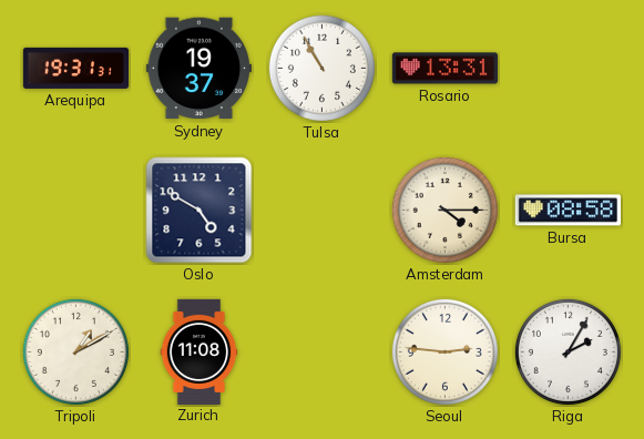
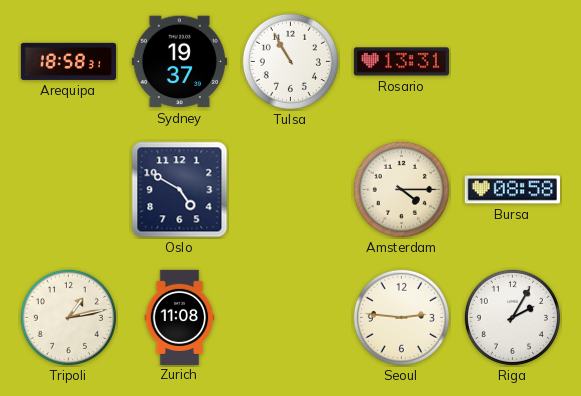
Arequipa: 19:31 -> 18:58
Tripoli: 1:10 -> 1:13
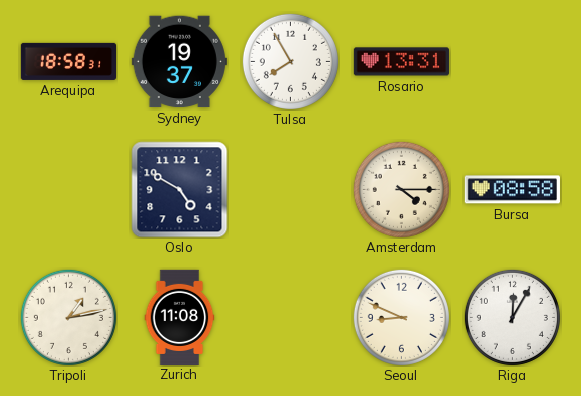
Tulsa: 10:55 -> 7:55
Seoul: 2:46 -> 8:49
Riga: 2:05 -> 12:05
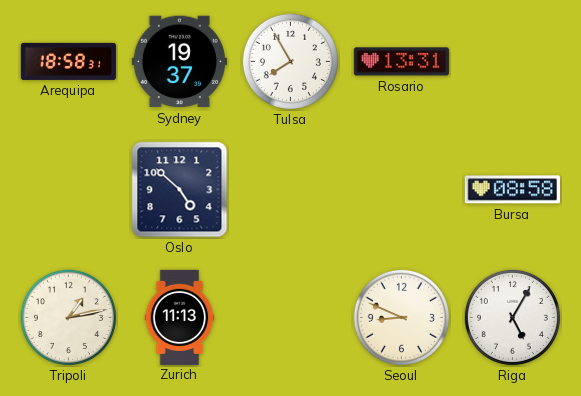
Oslo: 4:50 -> 4:52
Amsterdam: 4:15 -> none
Zurich: 11:08 -> 11:13
Riga: 12:05 -> 5:05
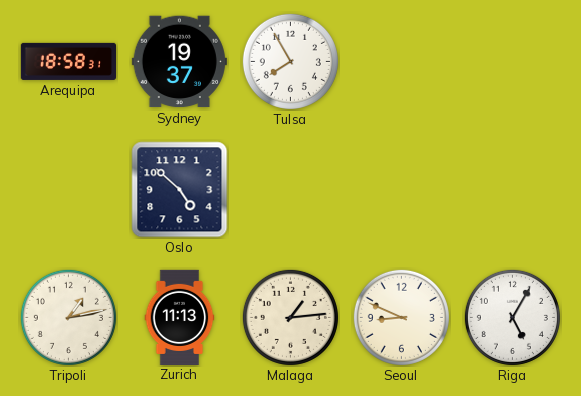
Rosario: 13:31 -> none
Bursa: 08:58 -> none
Malaga: none -> 1:14
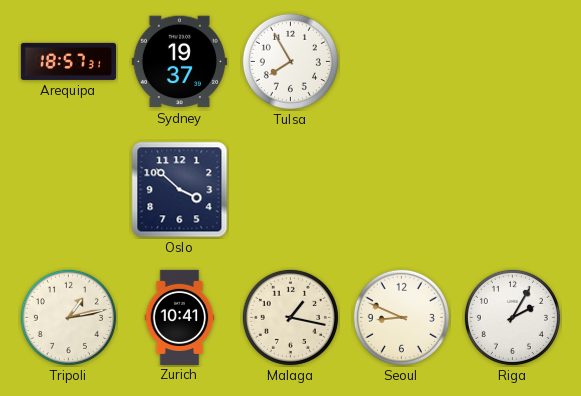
Arequipa: 18:58 -> 18:57
Oslo: 4:52 -> 3:52
Zurich: 11:13 -> 10:41
Malaga: 1:14 -> 1:17
Riga: 5:05 -> 2:05
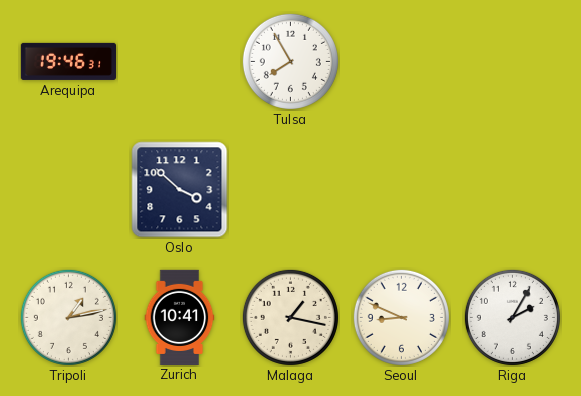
Arequipa: 18:57 -> 19:46
Sydney: 19:37 -> none
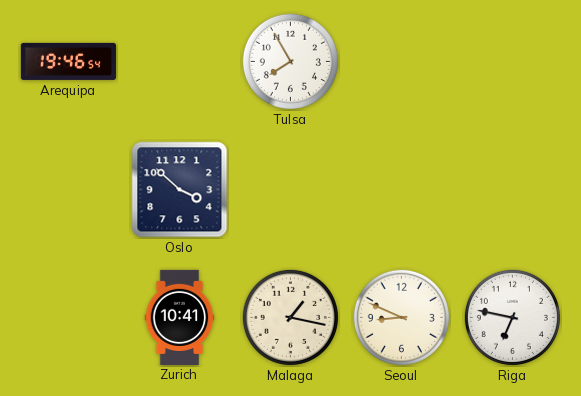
Arequipa: 19:46:31 -> 19:46:54
Tripoli: 1:13 -> none
Riga: 2:05 -> 6:47
